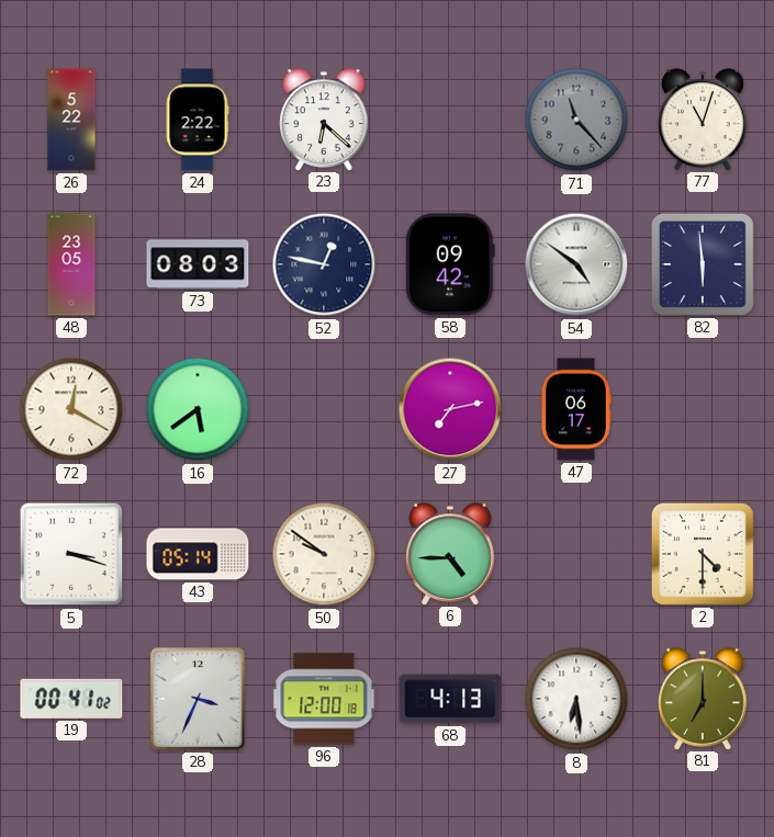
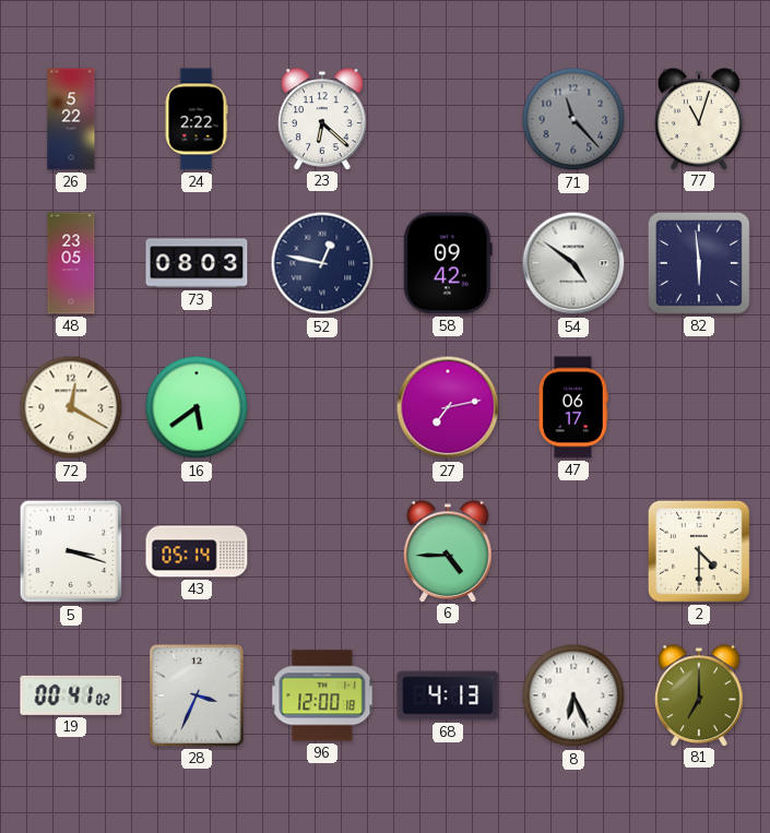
50: 9:51 -> none
8: 6:29 -> 6:26
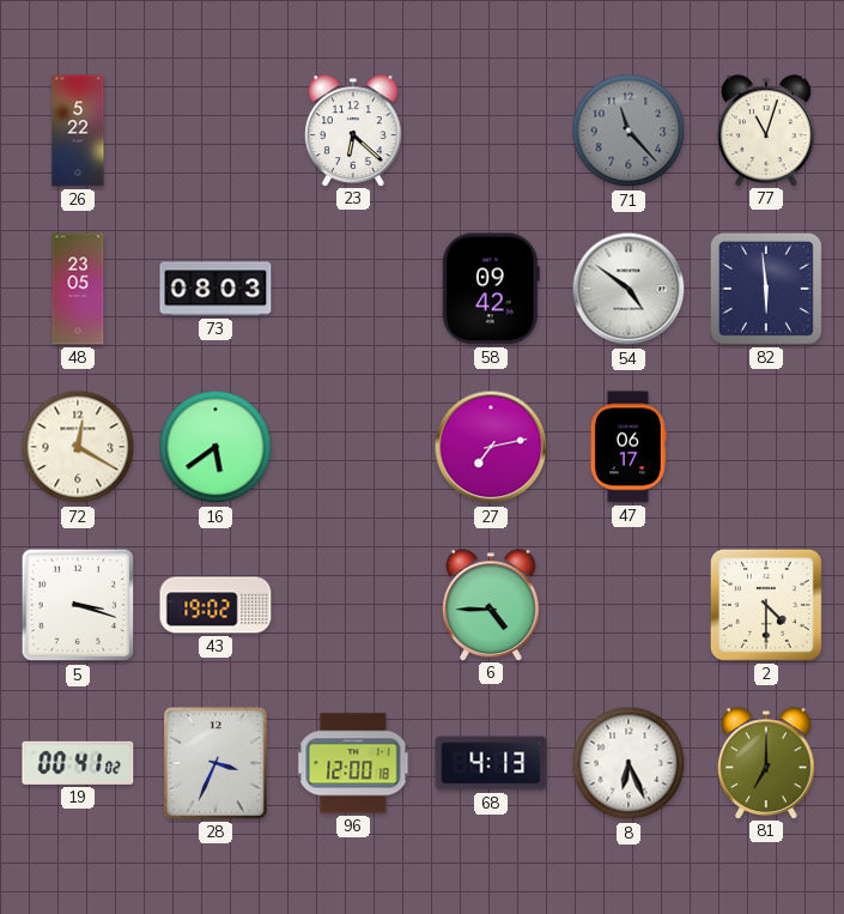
24: 2:22 -> none
52: 12:47 -> none
43: 05:14 -> 19:02
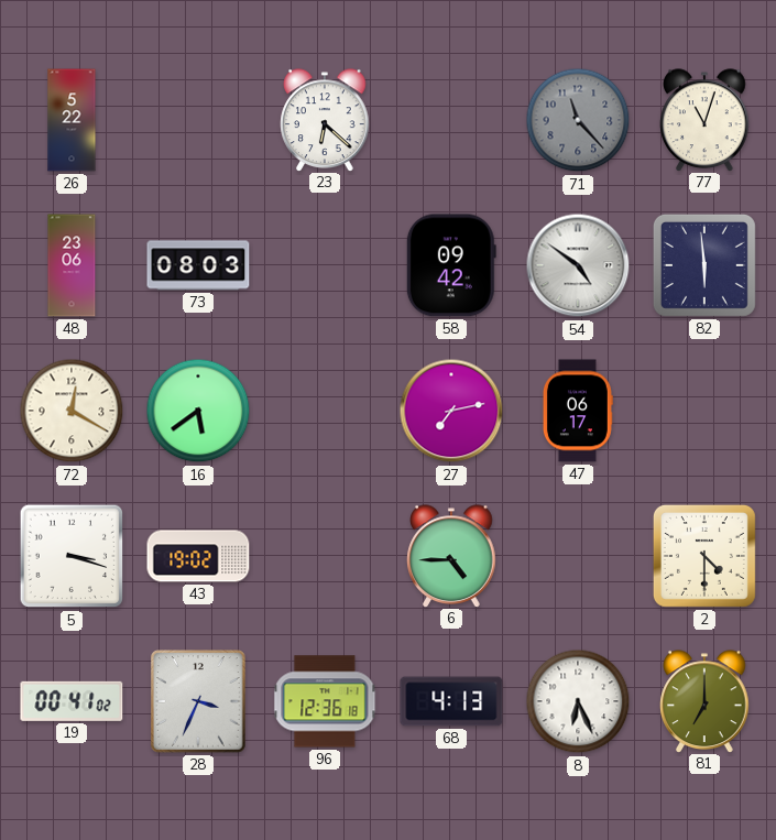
48: 23:05 -> 23:06
96: 12:00 -> 12:36
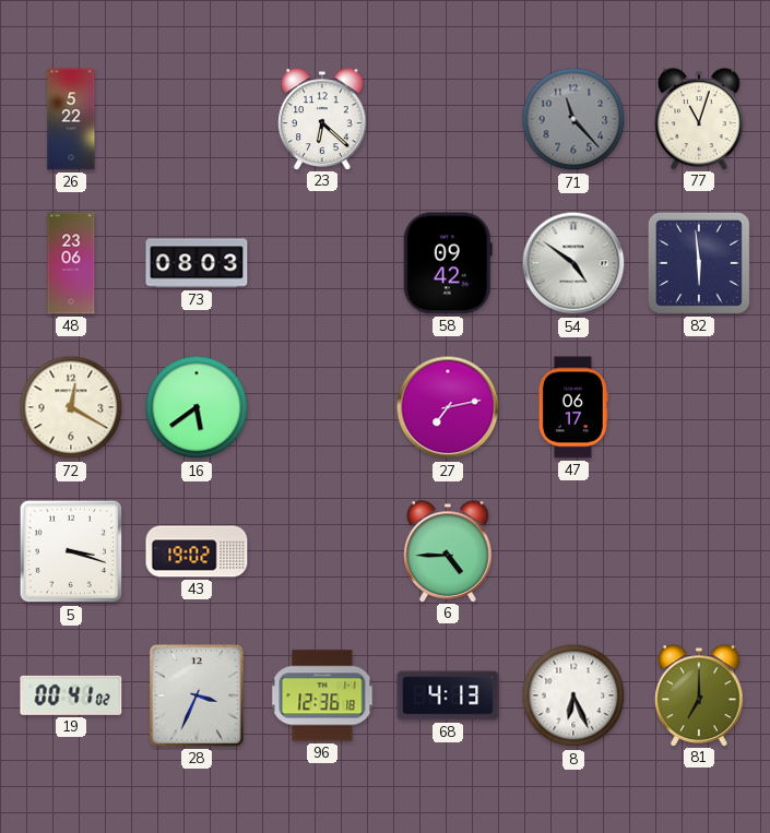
2: 4:30 -> none
